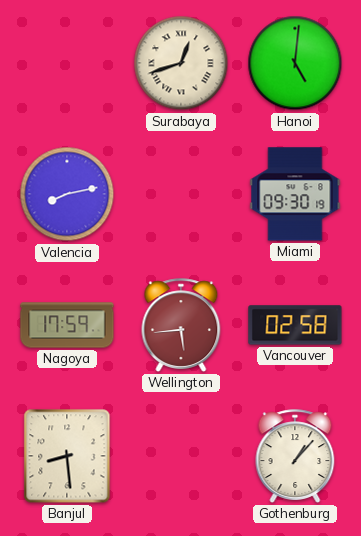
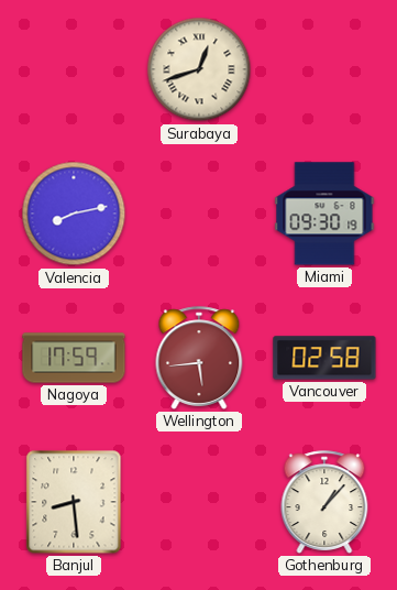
Hanoi: 5:01 -> none
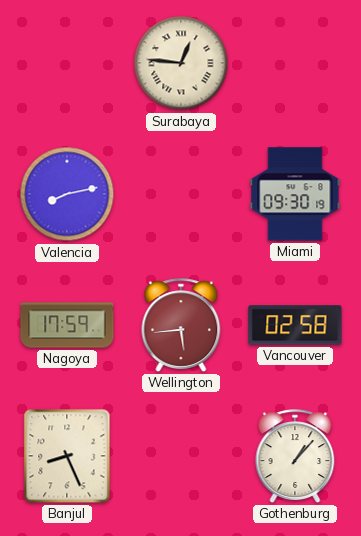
Surabaya: 12:42 -> 12:46
Banjul: 8:29 -> 8:26
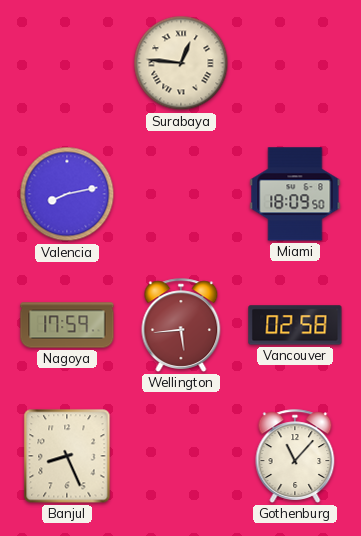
Miami: 09:30 -> 18:09
Gothenburg: 1:07 -> 11:07
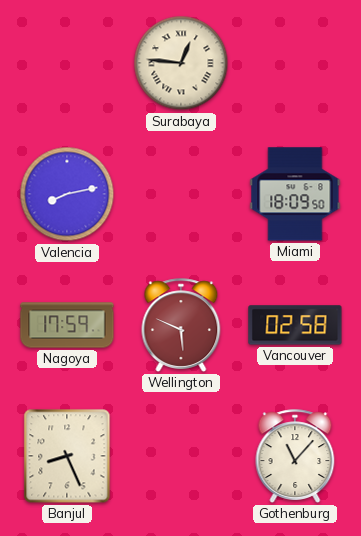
Wellington: 5:44 -> 5:49
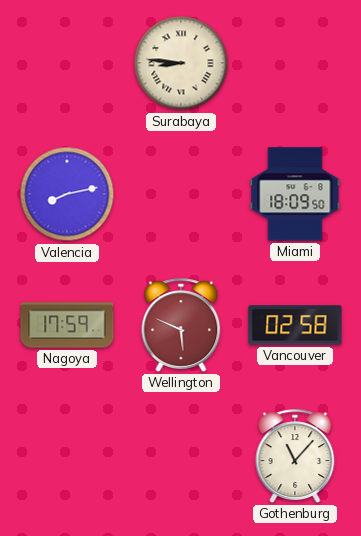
Surabaya: 12:46 -> 8:46
Banjul: 8:26 -> none
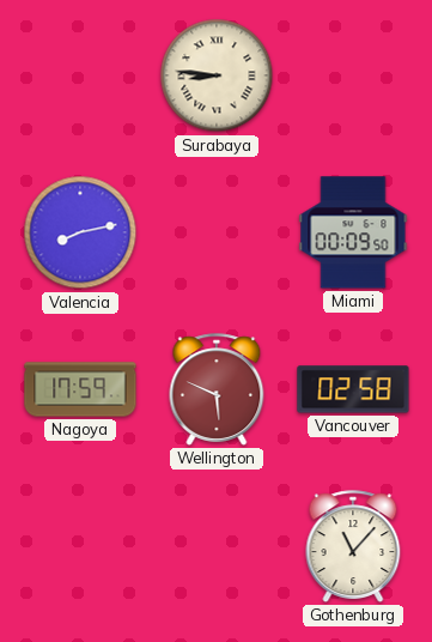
Miami: 18:09 -> 00:09
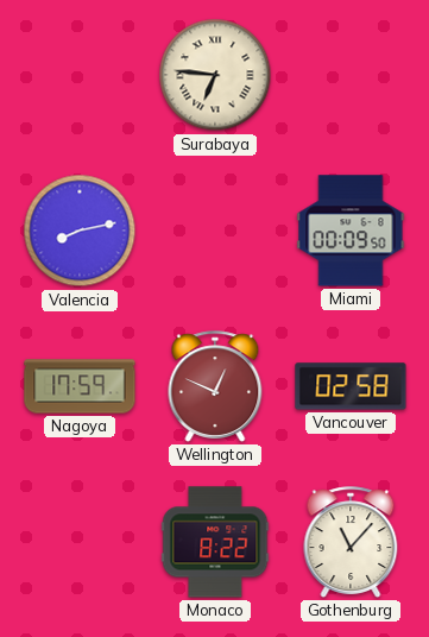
Surabaya: 8:46 -> 6:46
Wellington: 5:49 -> 12:49
Monaco: none -> 8:22
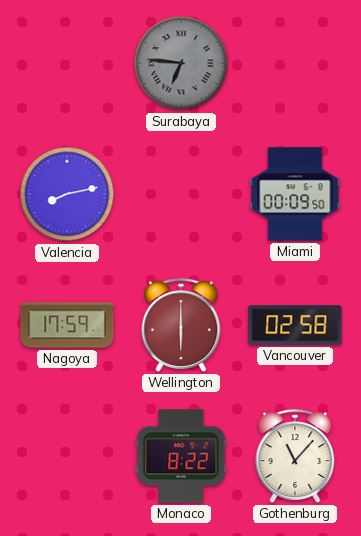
Surabaya dial: cream -> grey
Wellington: 12:49 -> 6:00
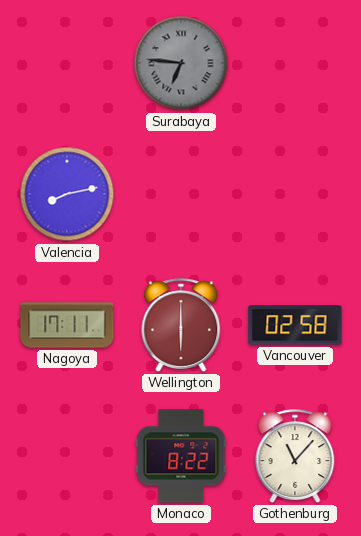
Miami: 00:09 -> none
Nagoya: 17:59 -> 17:11
